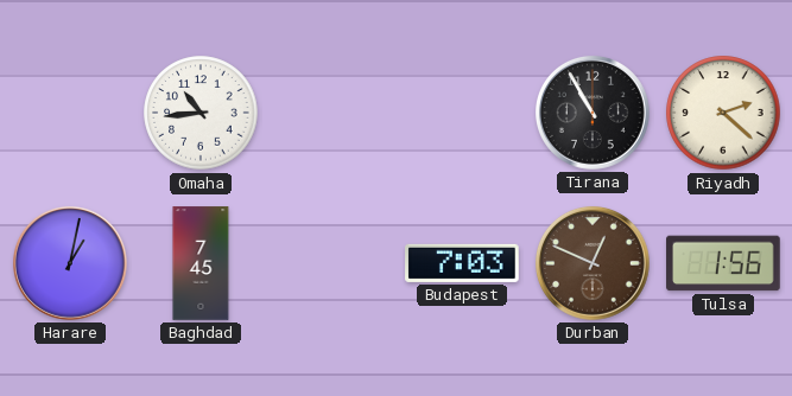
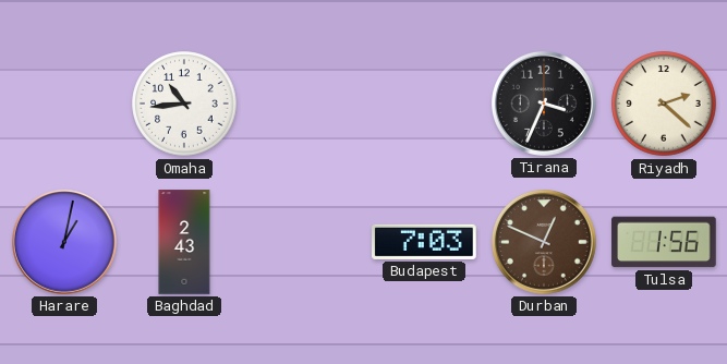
Tirana: 10:55 -> 3:34
Baghdad: 7:45 -> 2:43
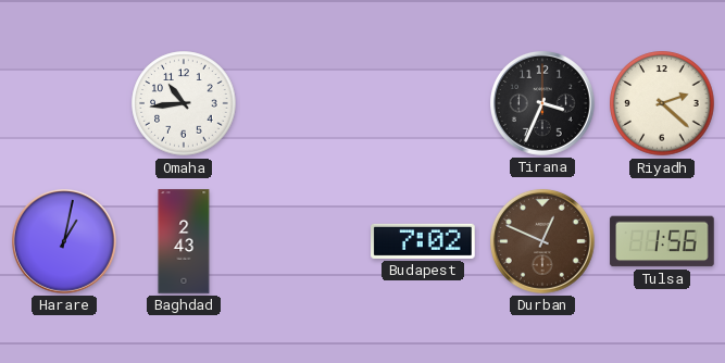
Budapest: 7:03 -> 7:02
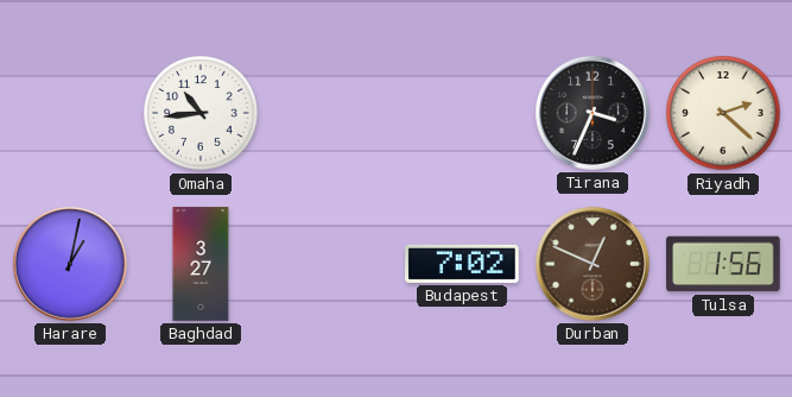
Baghdad: 2:43 -> 3:27
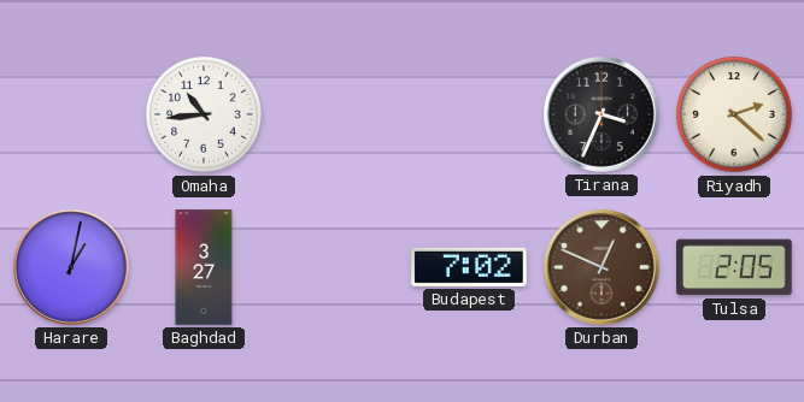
Tulsa: 1:56 -> 2:05
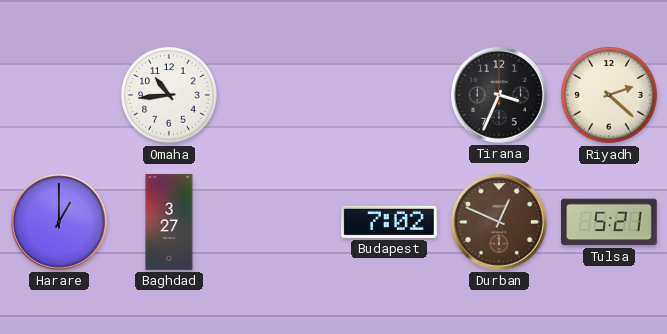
Harare: 1:02 -> 1:00
Tulsa: 2:05 -> 5:21
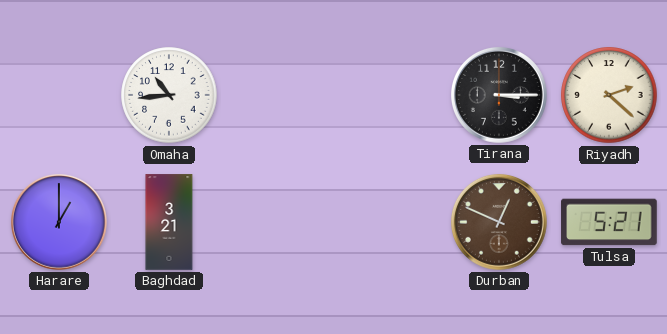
Tirana: 3:34 -> 3:15
Baghdad: 3:27 -> 3:21
Budapest: 7:02 -> none
